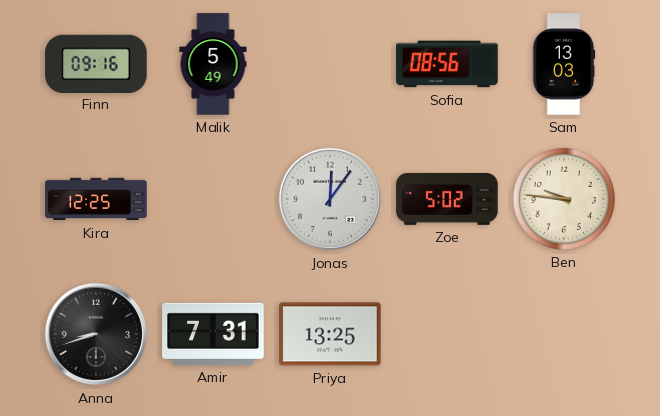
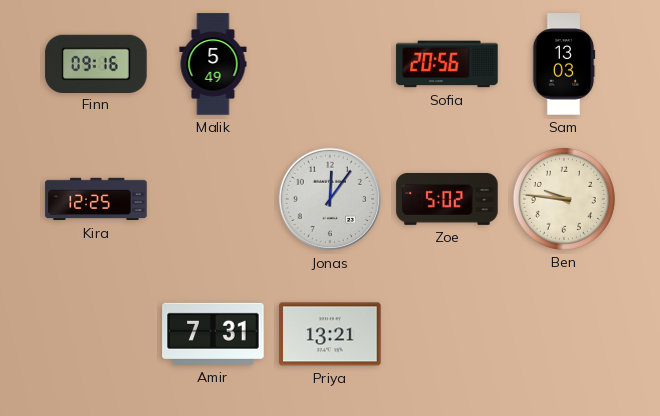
Sofia: 08:56 -> 20:56
Anna: 8:42 -> none
Priya: 13:25 -> 13:21
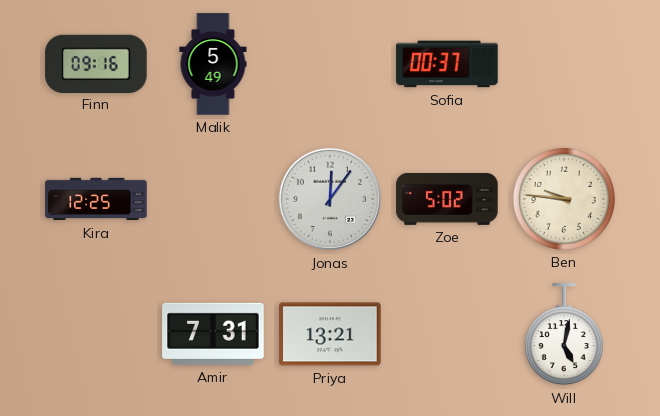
Sofia: 20:56 -> 00:37
Sam: 13:03 -> none
Will: none -> 5:02
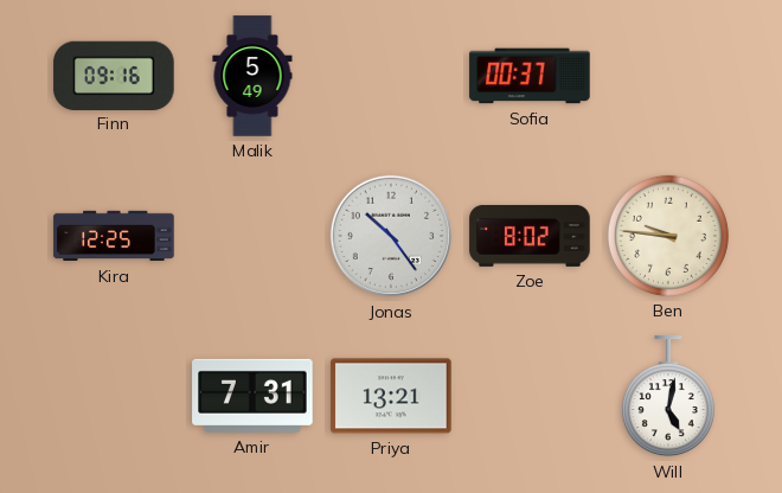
Jonas: 12:06 -> 10:24
Zoe: 5:02 -> 8:02
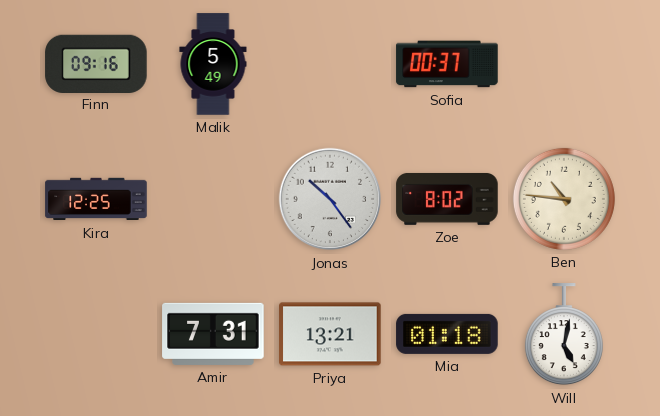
Ben: 9:46 -> 10:46
Mia: none -> 01:18
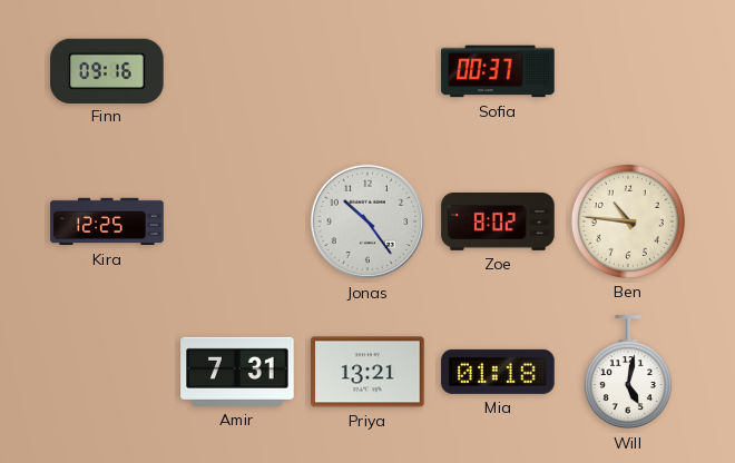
Malik: 5:49 -> none
